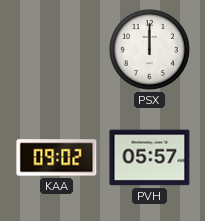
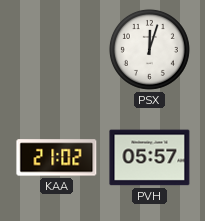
PSX: 12:00 -> 12:03
KAA: 09:02 -> 21:02
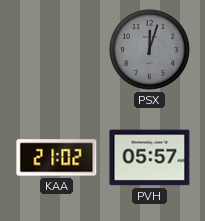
PSX dial: white -> grey
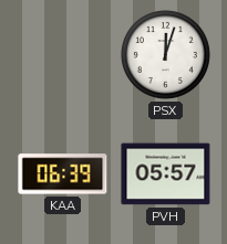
PSX dial: grey -> white
KAA: 21:02 -> 06:39
